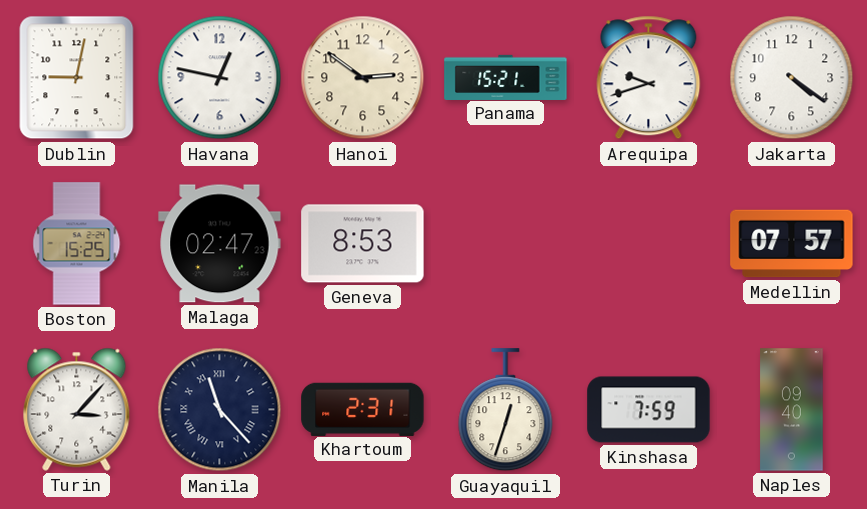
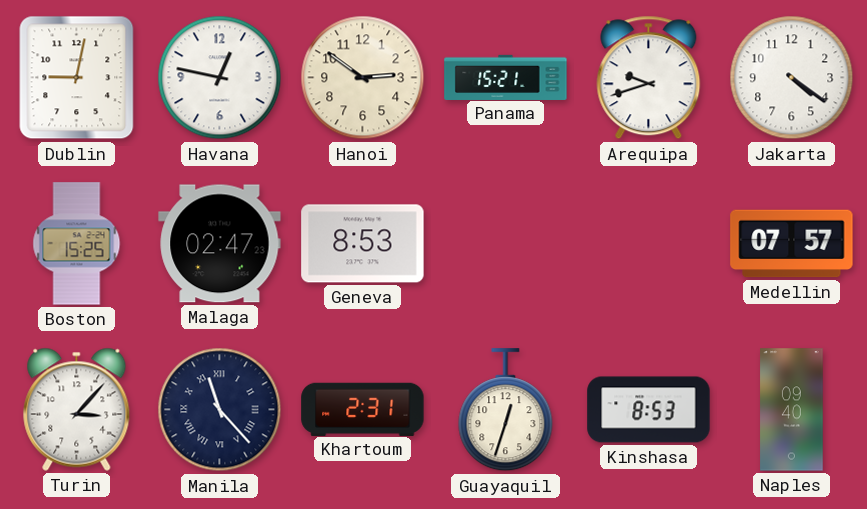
Kinshasa: 7:59 -> 8:53
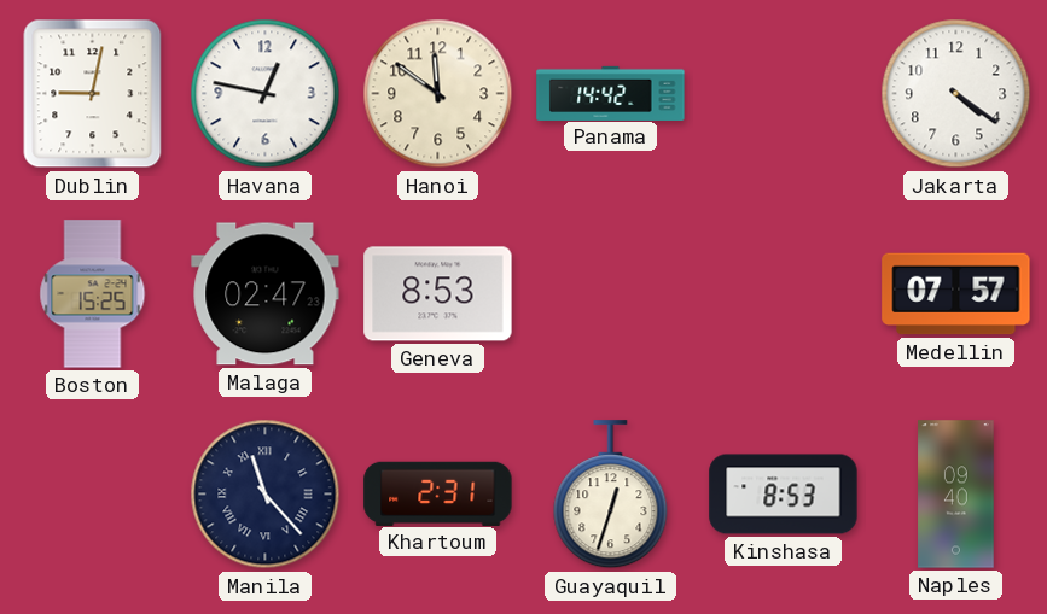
Hanoi: 2:51 -> 11:51
Panama: 15:21 -> 14:42
Arequipa: 9:42 -> none
Turin: 3:07 -> none
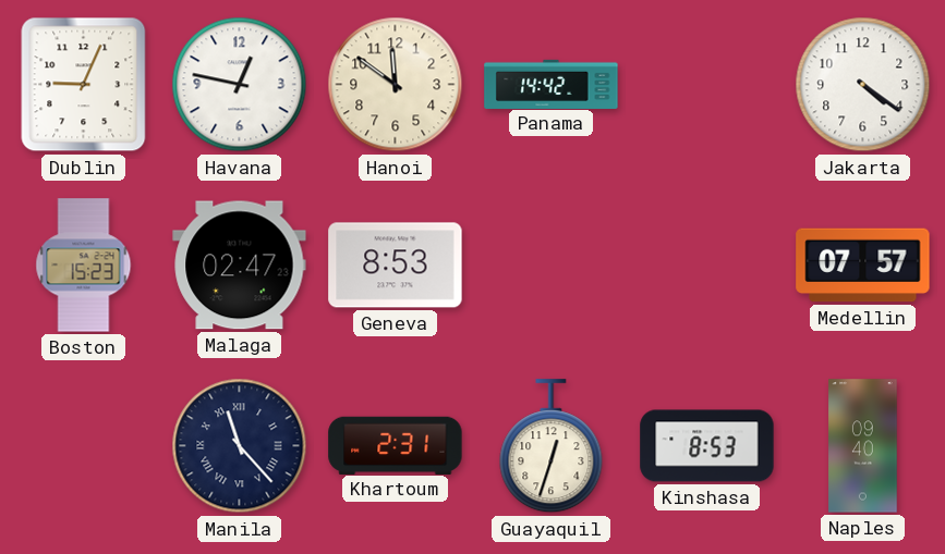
Dublin: 9:02 -> 9:04
Boston: 15:25 -> 15:23
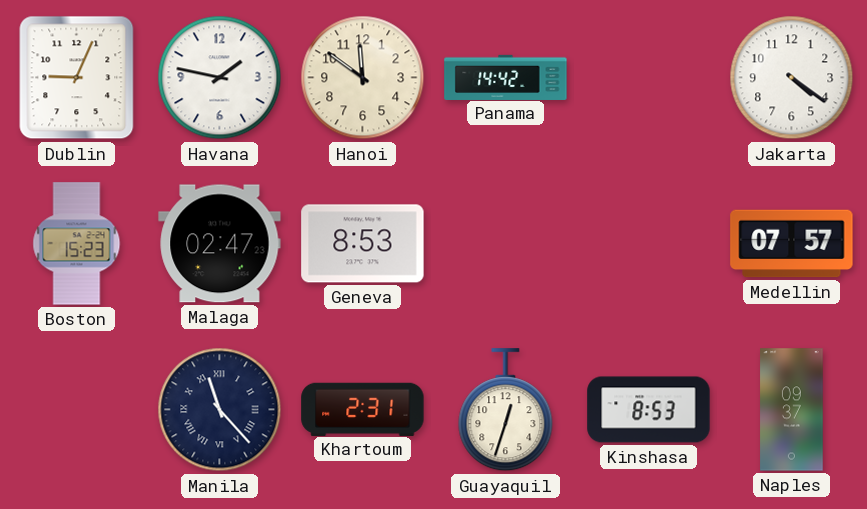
Havana: 12:47 -> 1:47
Naples: 09:40 -> 09:37
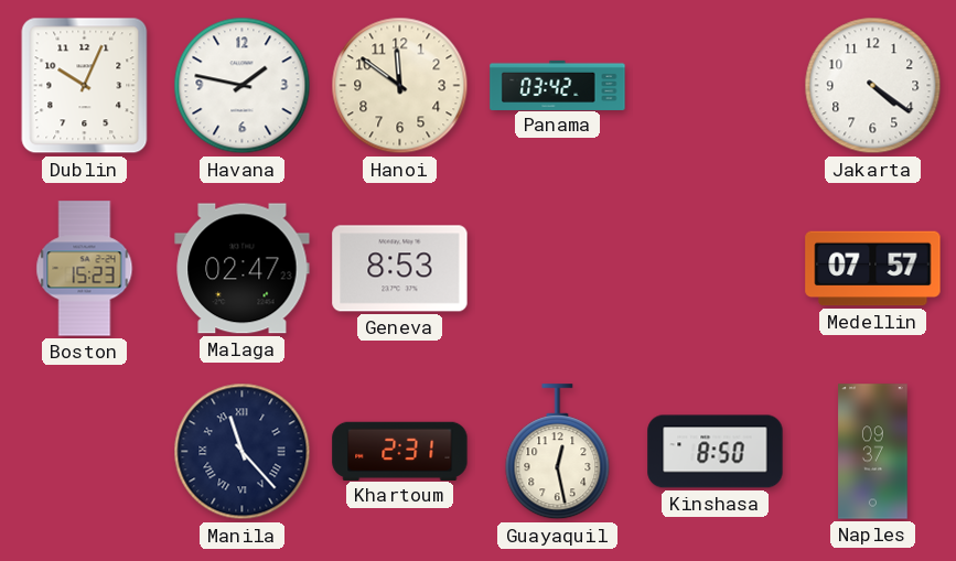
Dublin: 9:04 -> 10:04
Panama: 14:42 -> 03:42
Guayaquil: 12:33 -> 12:28
Kinshasa: 8:53 -> 8:50
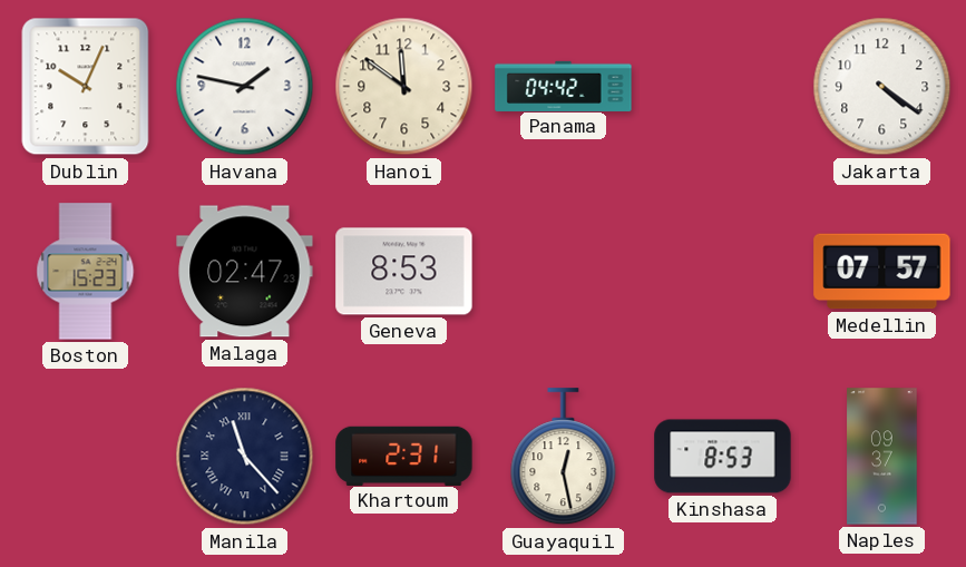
Panama: 03:42 -> 04:42
Kinshasa: 8:50 -> 8:53
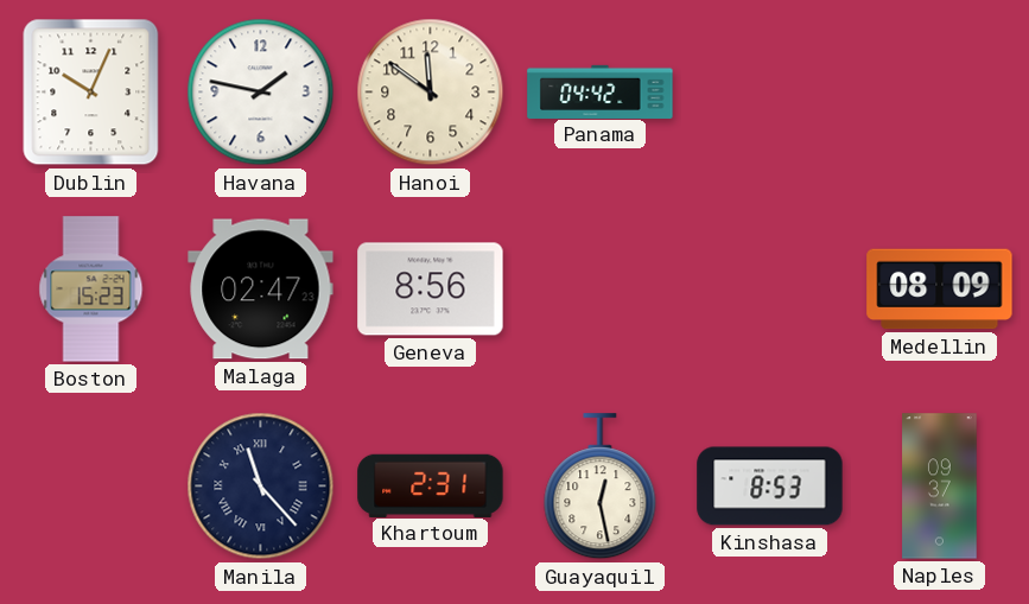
Jakarta: 4:21 -> none
Geneva: 8:53 -> 8:56
Medellin: 07:57 -> 08:09
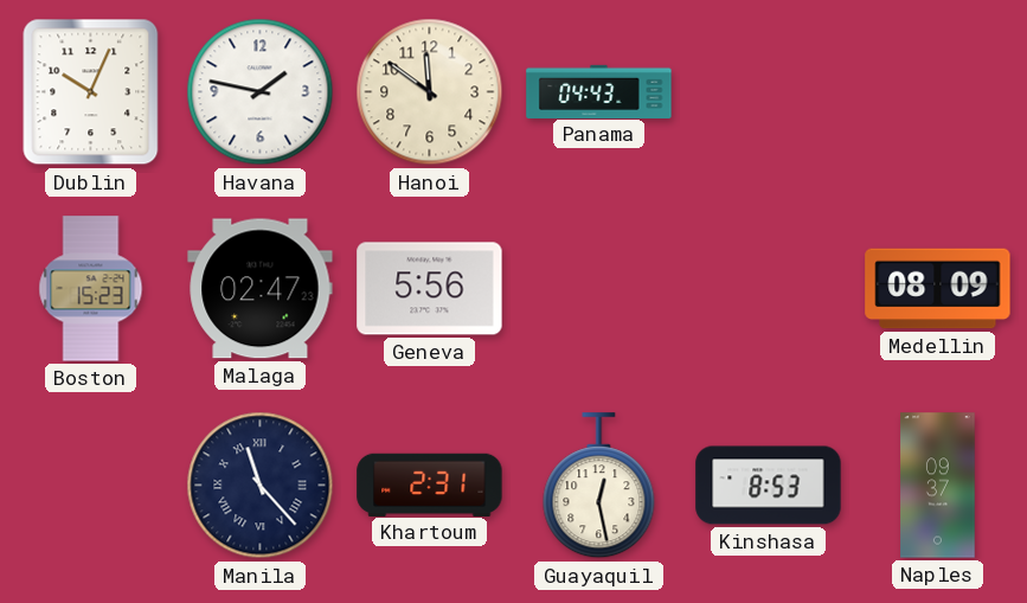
Panama: 04:42 -> 04:43
Geneva: 8:56 -> 5:56
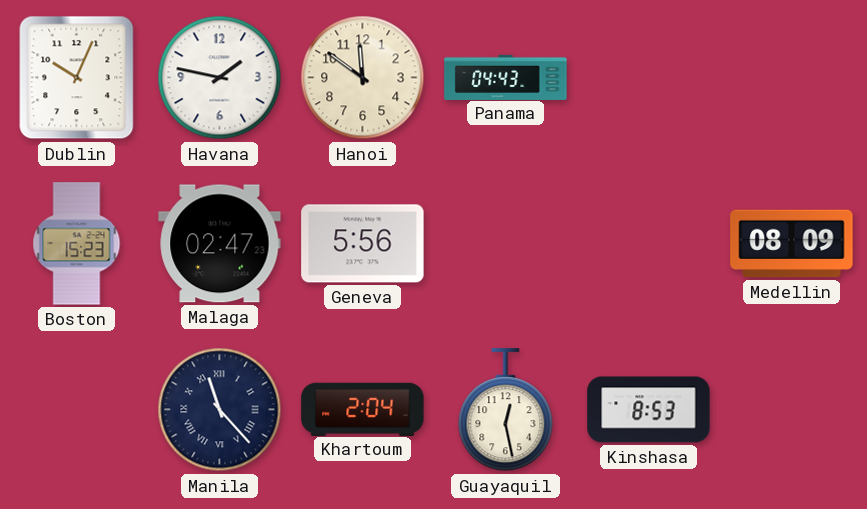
Khartoum: 2:31 -> 2:04
Naples: 09:37 -> none
